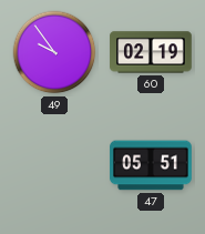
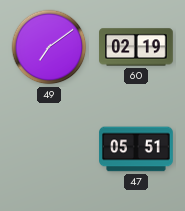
49: 9:54 -> 7:09
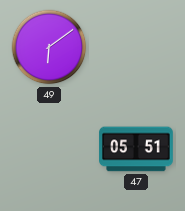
49: 7:09 -> 6:09
60: 02:19 -> none
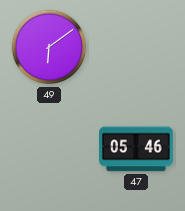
47: 05:51 -> 05:46
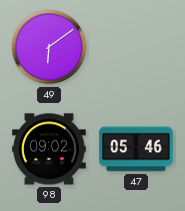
98: none -> 09:02
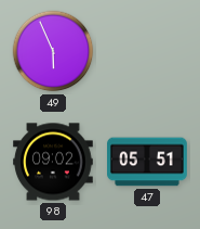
49: 6:09 -> 5:56
47: 05:46 -> 05:51
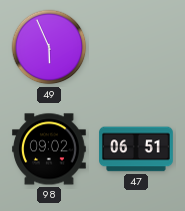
47: 05:51 -> 06:51
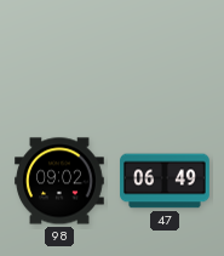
49: 5:56 -> none
47: 06:51 -> 06:49
